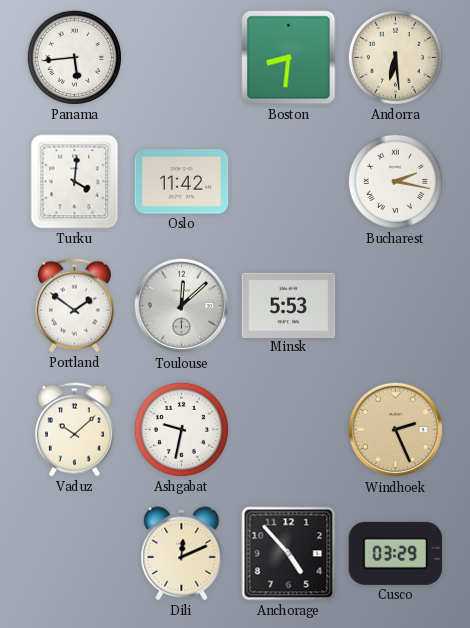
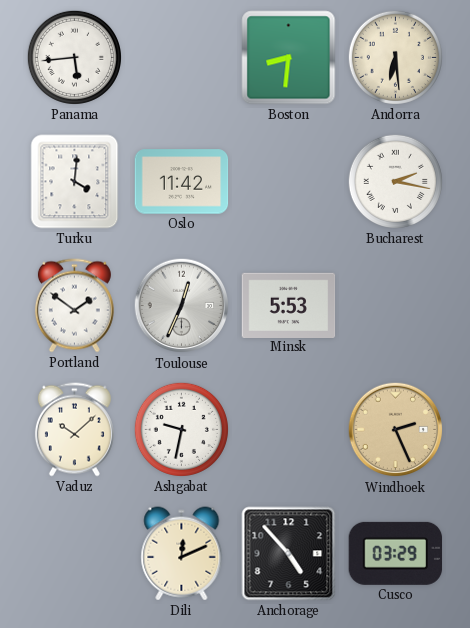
Toulouse: 12:08 -> 12:34
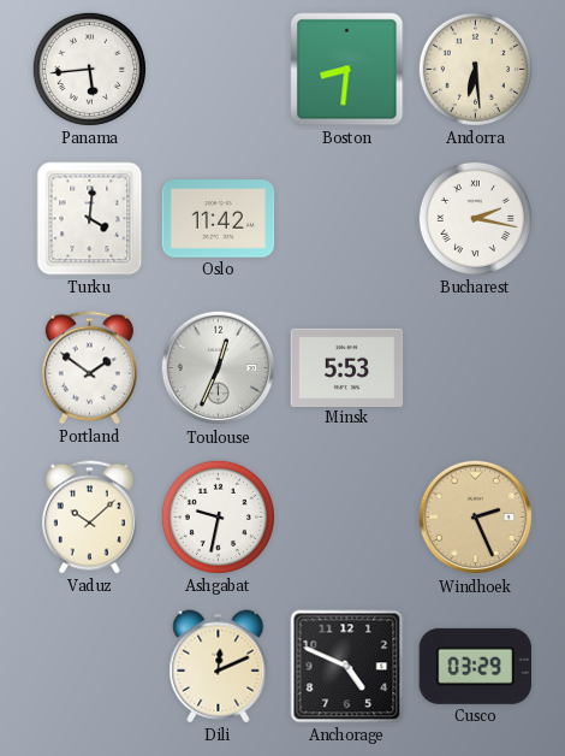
Anchorage: 4:53 -> 4:49
